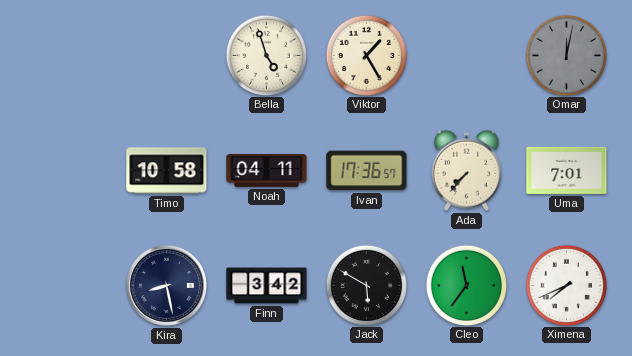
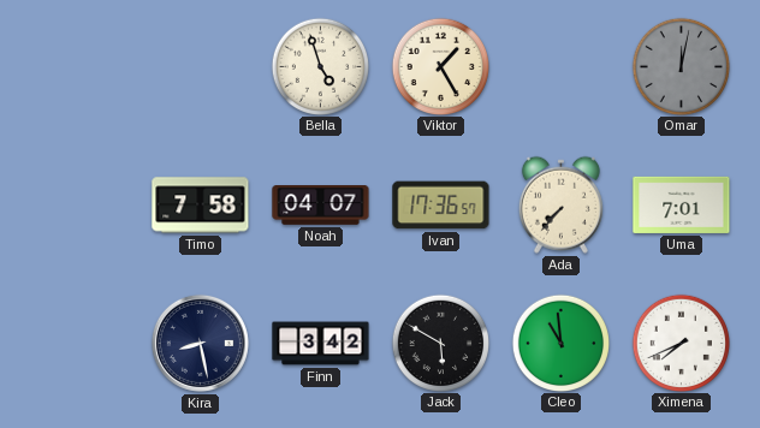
Timo: 10:58 -> 7:58
Noah: 04:11 -> 04:07
Cleo: 11:36 -> 10:59
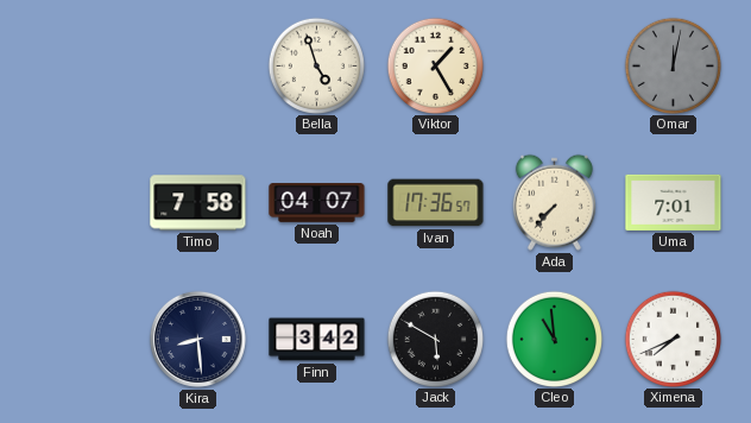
Kira: 8:28 -> 8:29
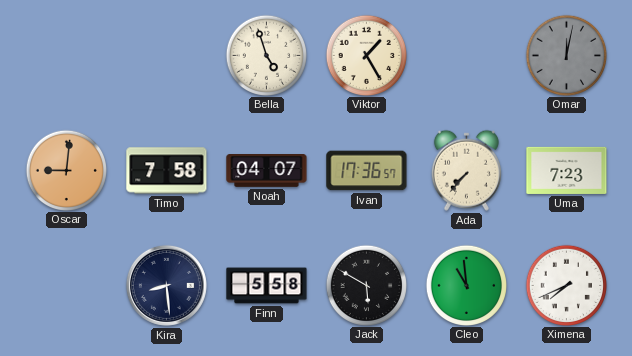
Oscar: none -> 9:01
Uma: 7:01 -> 7:23
Finn: 3:42 -> 5:58
